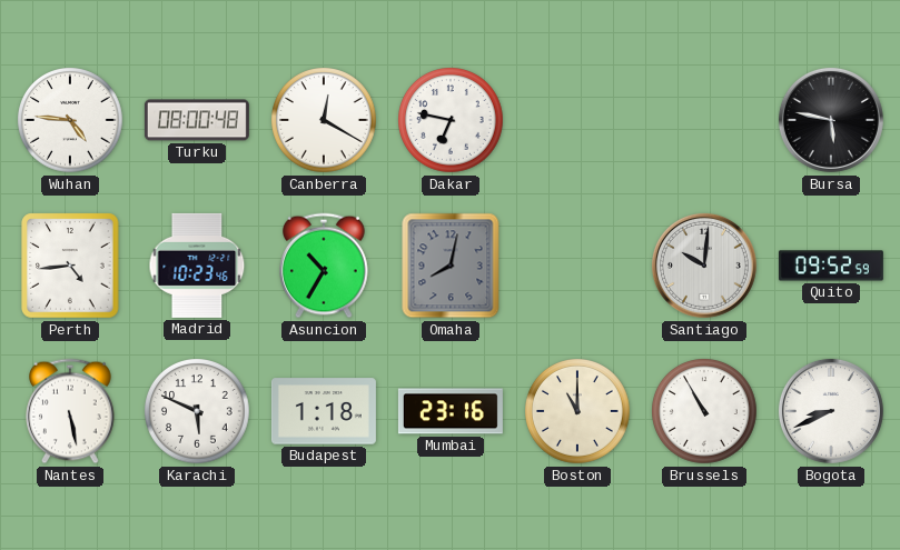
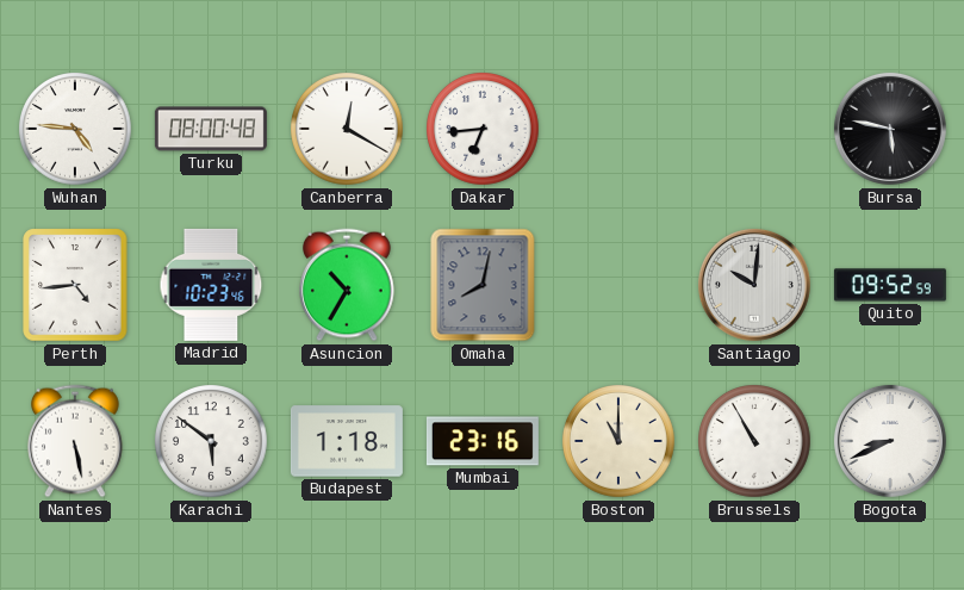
Dakar: 6:47 -> 6:44
Karachi: 5:49 -> 5:51
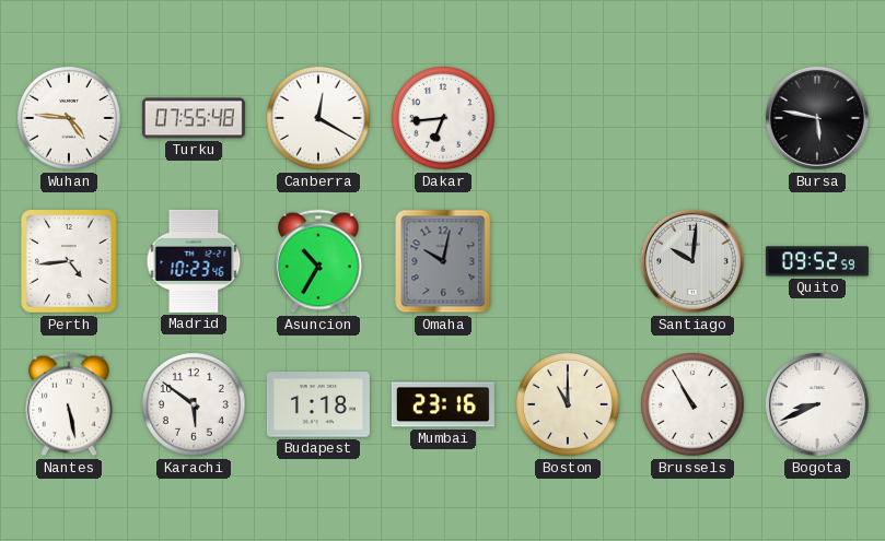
Turku: 08:00 -> 07:55
Omaha: 8:02 -> 10:02
